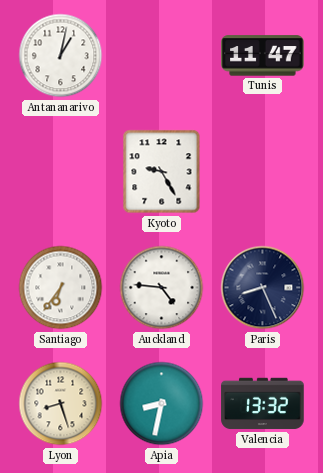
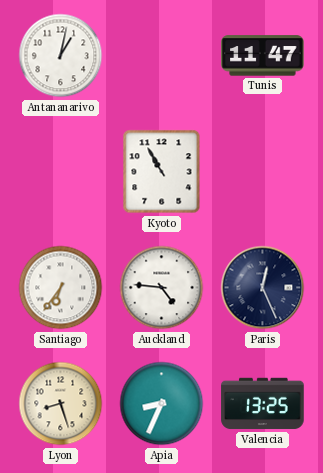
Kyoto: 9:25 -> 10:55
Paris: 8:26 -> 12:26
Apia: 8:32 -> 8:34
Valencia: 13:32 -> 13:25
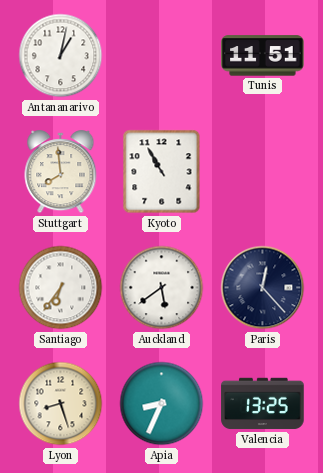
Tunis: 11:47 -> 11:51
Stuttgart: none -> 7:59
Auckland: 4:46 -> 5:39
Paris: 12:26 -> 12:23
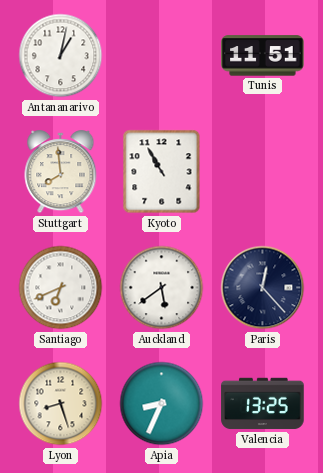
Santiago: 6:36 -> 6:41
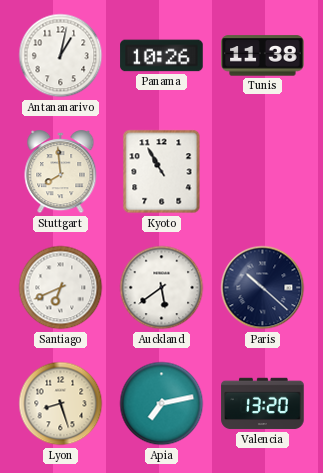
Panama: none -> 10:26
Tunis: 11:51 -> 11:38
Paris: 12:23 -> 10:22
Apia: 8:34 -> 7:13
Valencia: 13:25 -> 13:20
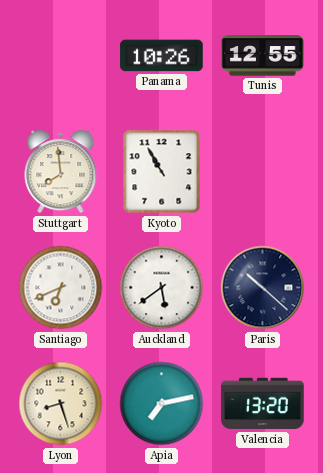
Antananarivo: 1:02 -> none
Tunis: 11:38 -> 12:55
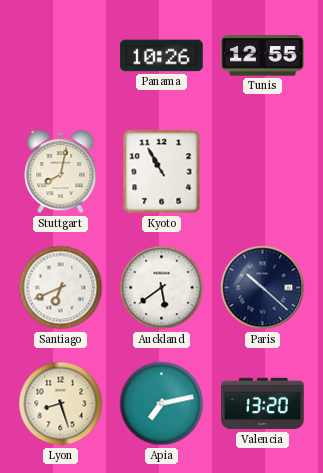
Stuttgart: 7:59 -> 8:02
